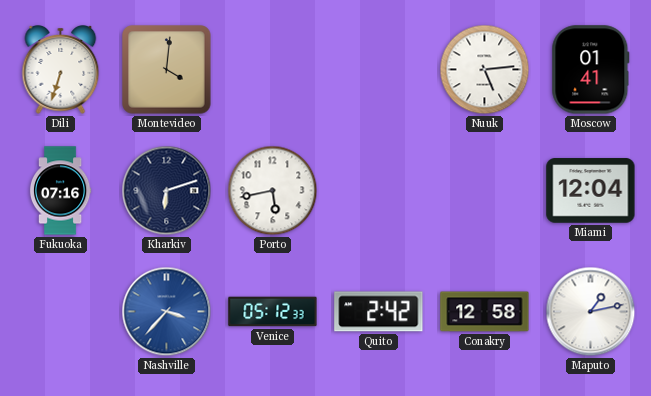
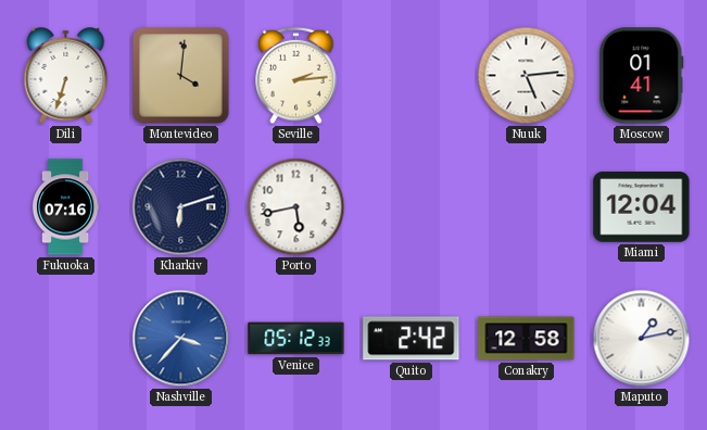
Seville: none -> 2:14
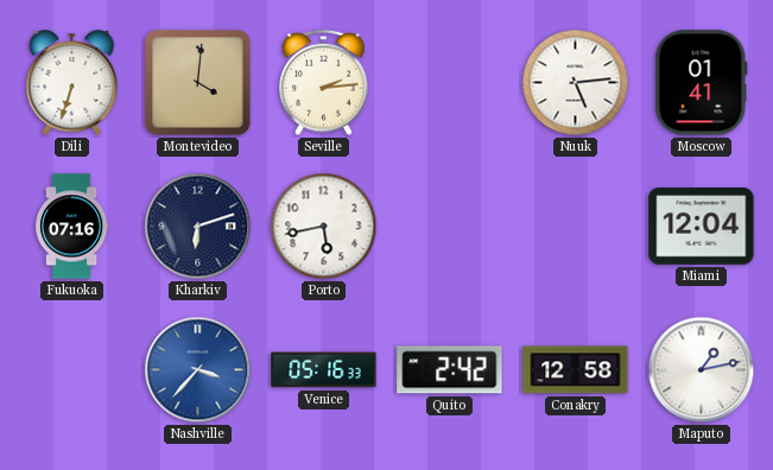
Venice: 05:12 -> 05:16
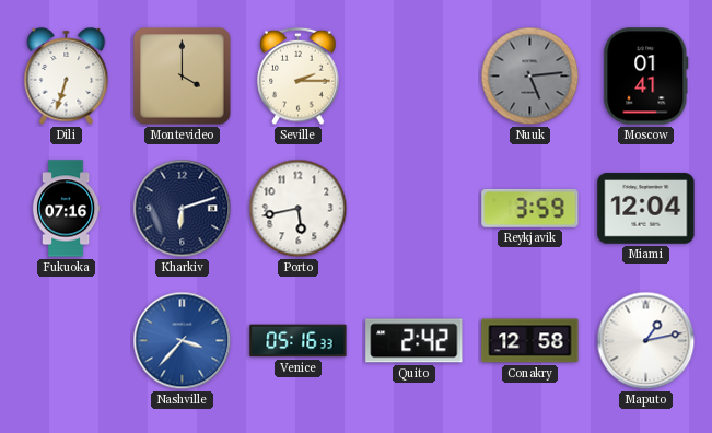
Montevideo: 4:01 -> 4:00
Seville: 2:14 -> 2:15
Nuuk dial: white -> grey
Reykjavik: none -> 3:59
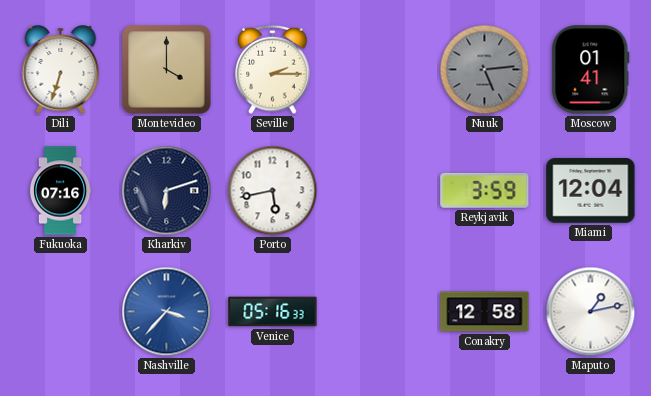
Quito: 2:42 -> none
